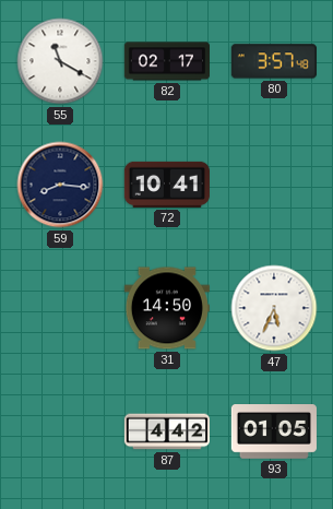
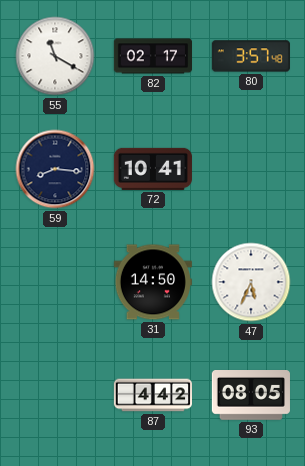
93: 01:05 -> 08:05
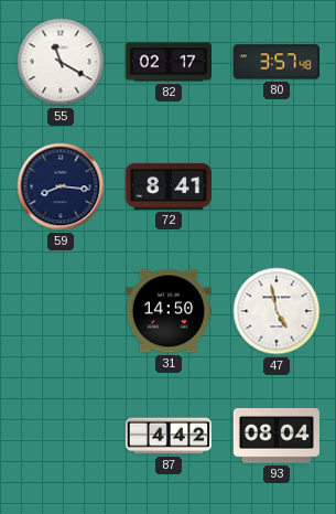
72: 10:41 -> 8:41
47: 5:34 -> 4:58
93: 08:05 -> 08:04
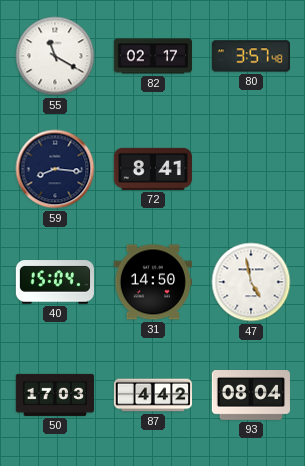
40: none -> 15:04
50: none -> 17:03
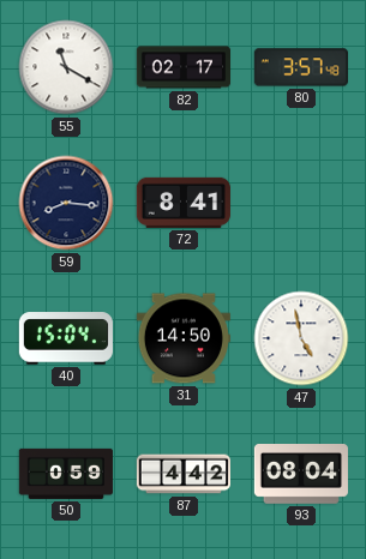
50: 17:03 -> 0:59
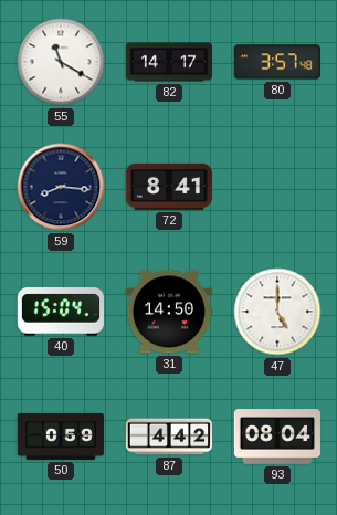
82: 02:17 -> 14:17
47: 4:58 -> 5:00
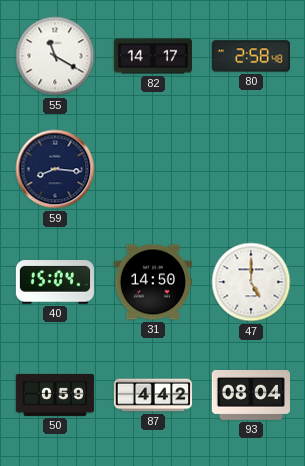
80: 3:57 -> 2:58
72: 8:41 -> none
